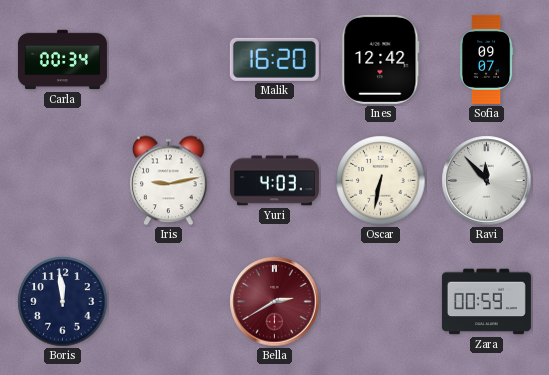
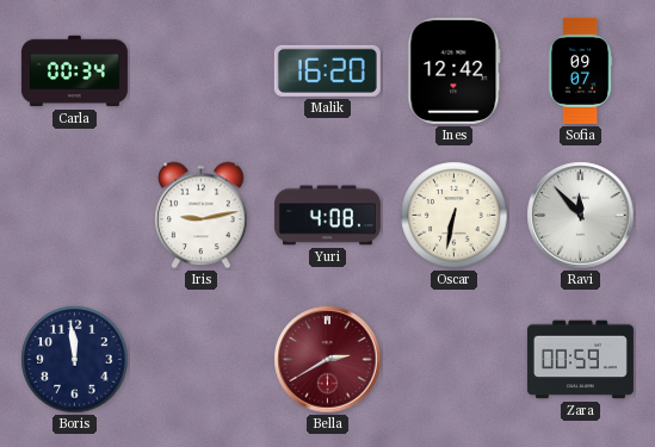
Yuri: 4:03 -> 4:08
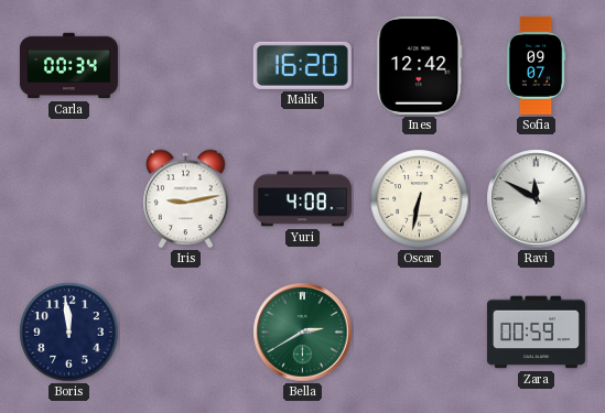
Ravi: 11:53 -> 11:50
Bella dial: burgundy -> green
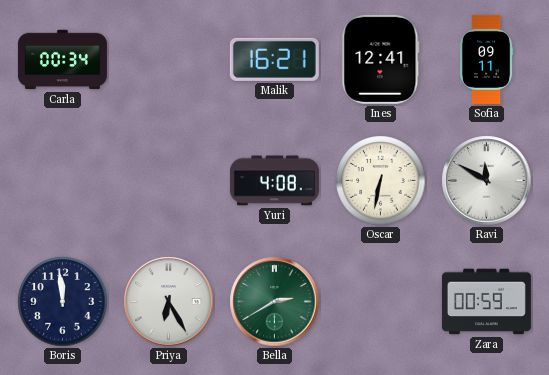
Malik: 16:20 -> 16:21
Ines: 12:42 -> 12:41
Sofia: 09:07 -> 09:11
Iris: 9:13 -> none
Priya: none -> 6:25
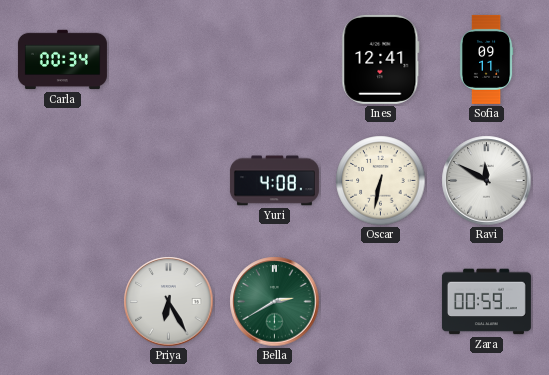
Malik: 16:21 -> none
Boris: 11:59 -> none
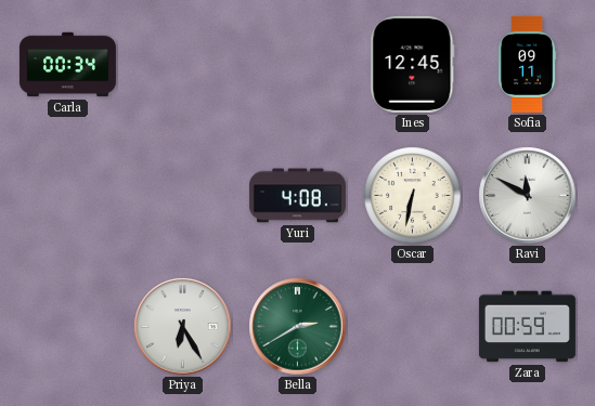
Ines: 12:41 -> 12:45
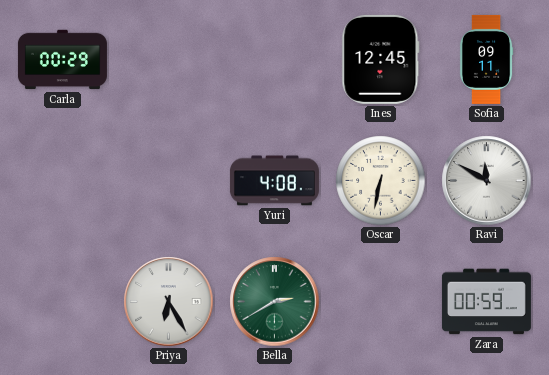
Carla: 00:34 -> 00:29
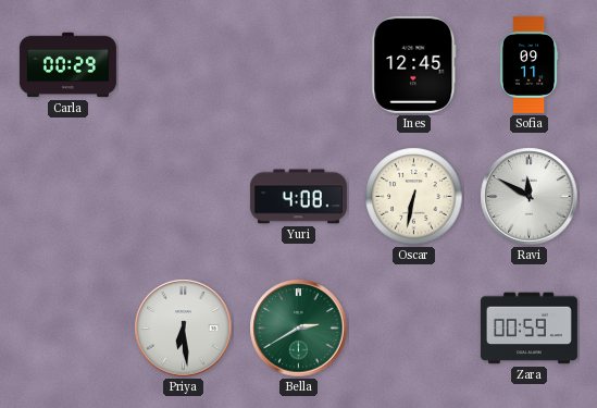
Priya: 6:25 -> 6:29
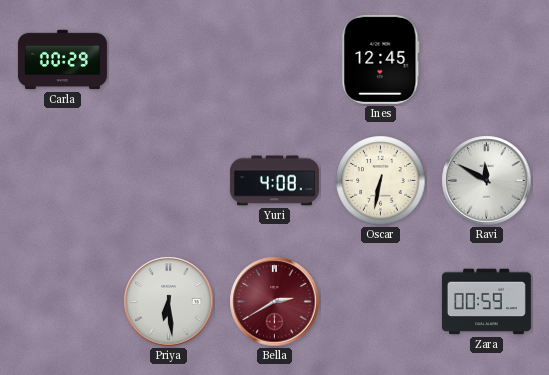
Sofia: 09:11 -> none
Bella dial: green -> burgundy
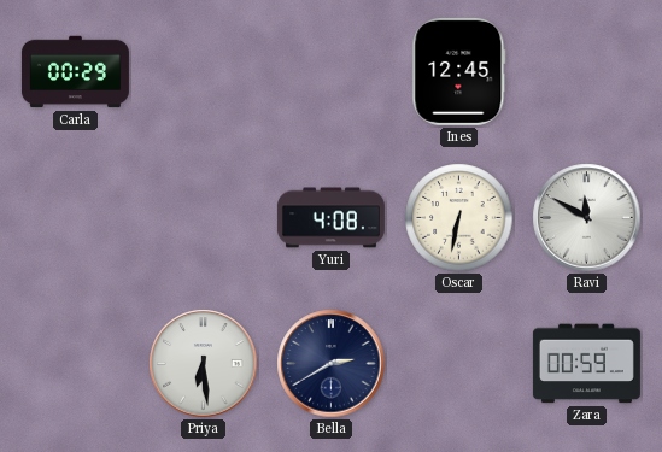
Bella dial: burgundy -> navy
